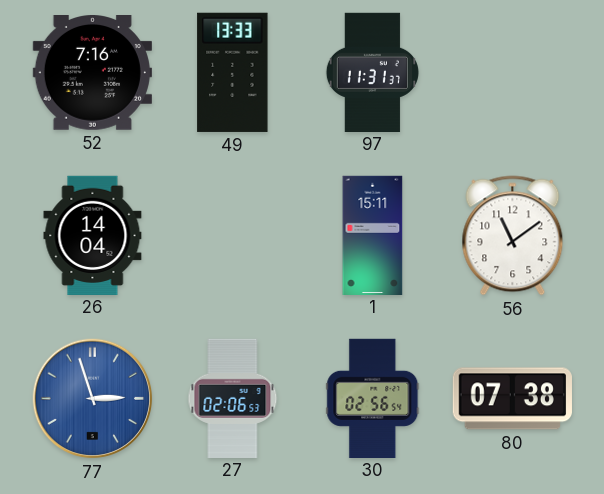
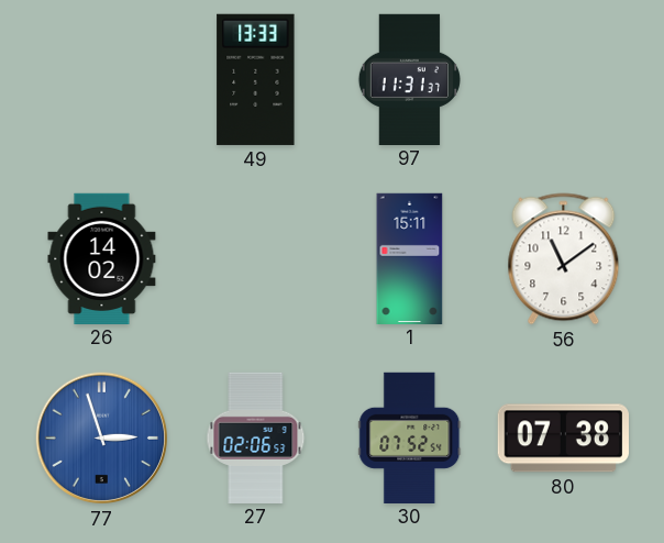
52: 7:16 -> none
26: 14:04 -> 14:02
30: 02:56 -> 07:52
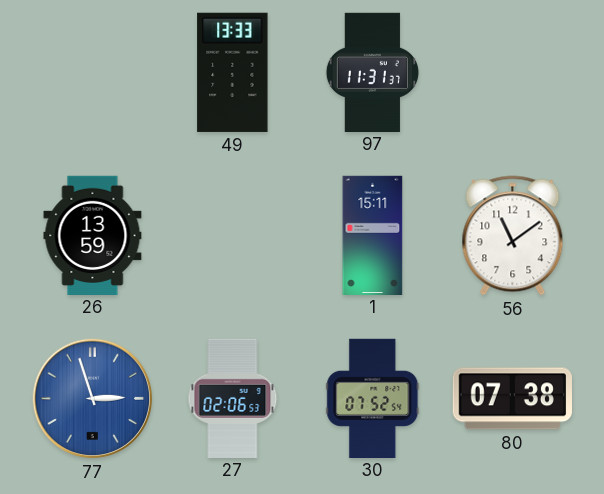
26: 14:02 -> 13:59
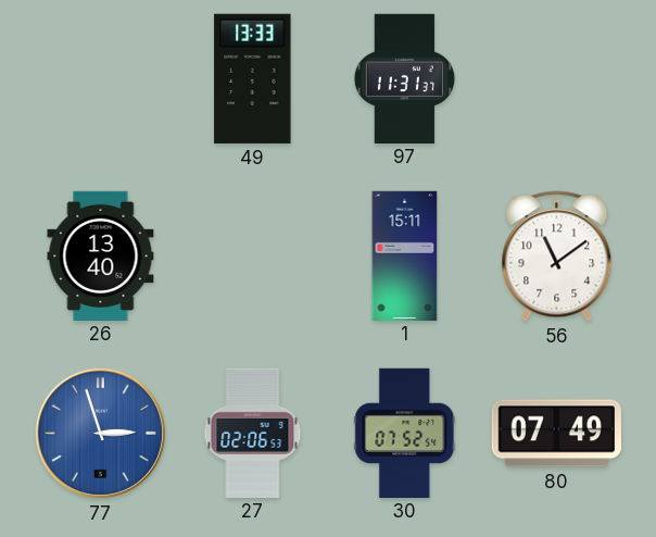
26: 13:59 -> 13:40
80: 07:38 -> 07:49
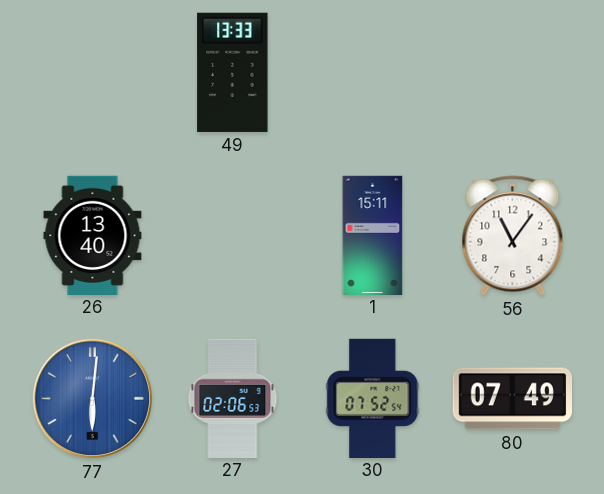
97: 11:31 -> none
56: 11:09 -> 11:06
77: 2:57 -> 6:01
